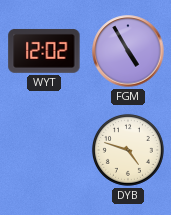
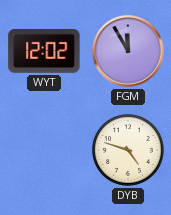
FGM: 4:55 -> 11:55
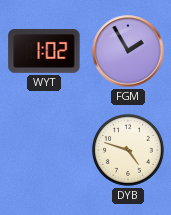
WYT: 12:02 -> 1:02
FGM: 11:55 -> 1:55
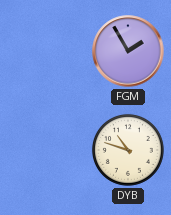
WYT: 1:02 -> none
DYB: 4:48 -> 10:48
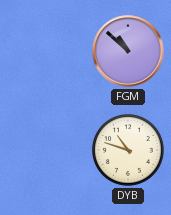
FGM: 1:55 -> 10:52
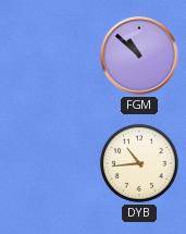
DYB: 10:48 -> 10:44
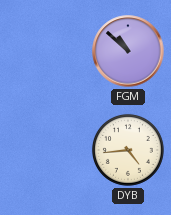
DYB: 10:44 -> 4:44
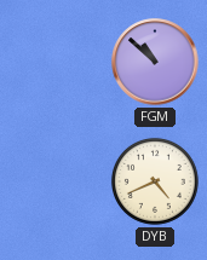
DYB: 4:44 -> 4:41
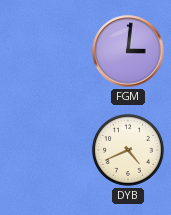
FGM: 10:52 -> 3:01
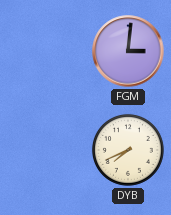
DYB: 4:41 -> 7:41
